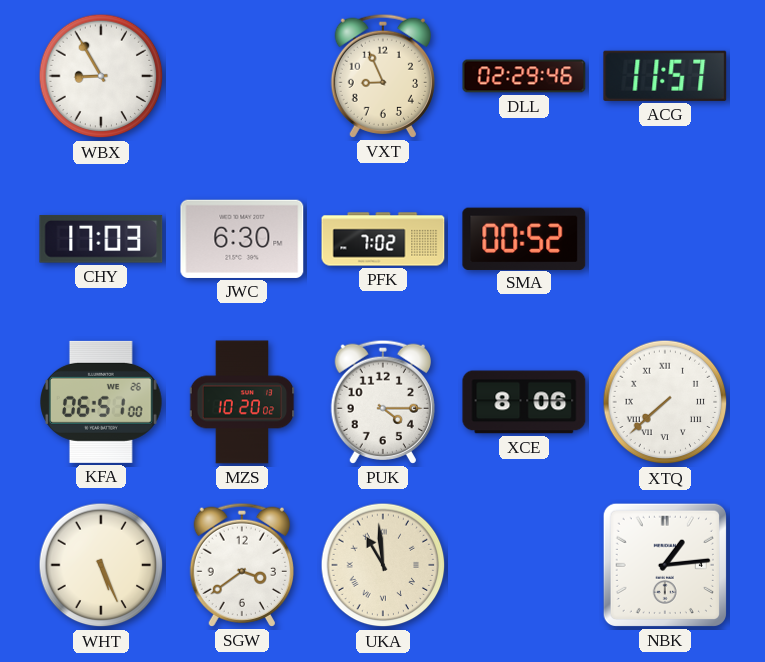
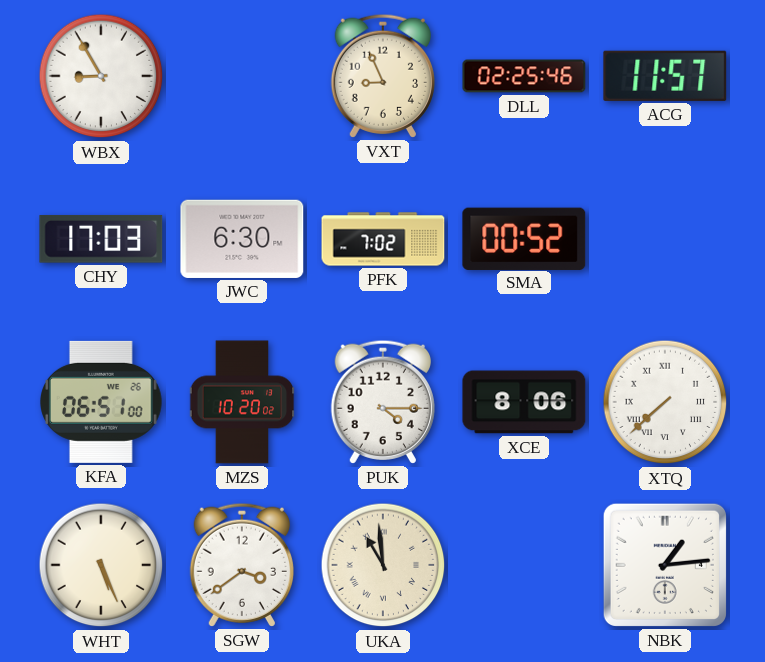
DLL: 02:29 -> 02:25
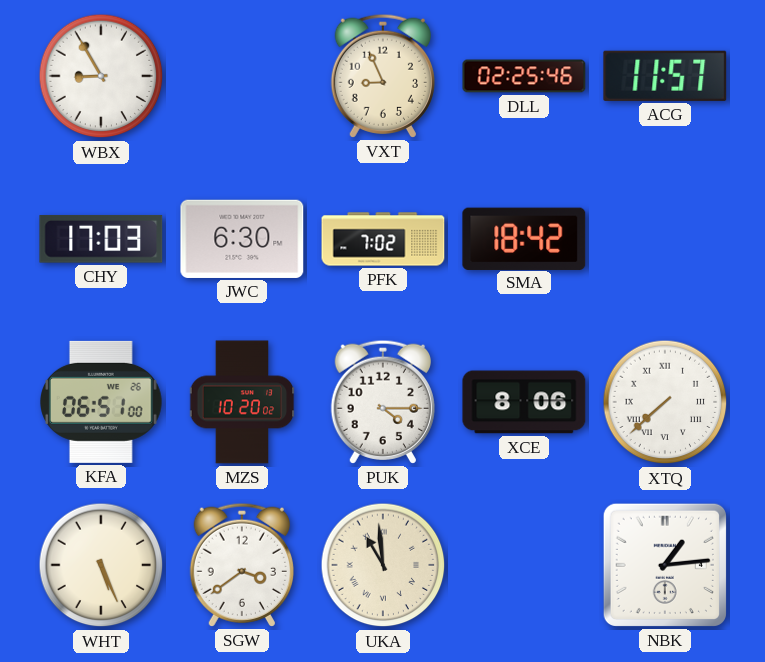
SMA: 00:52 -> 18:42
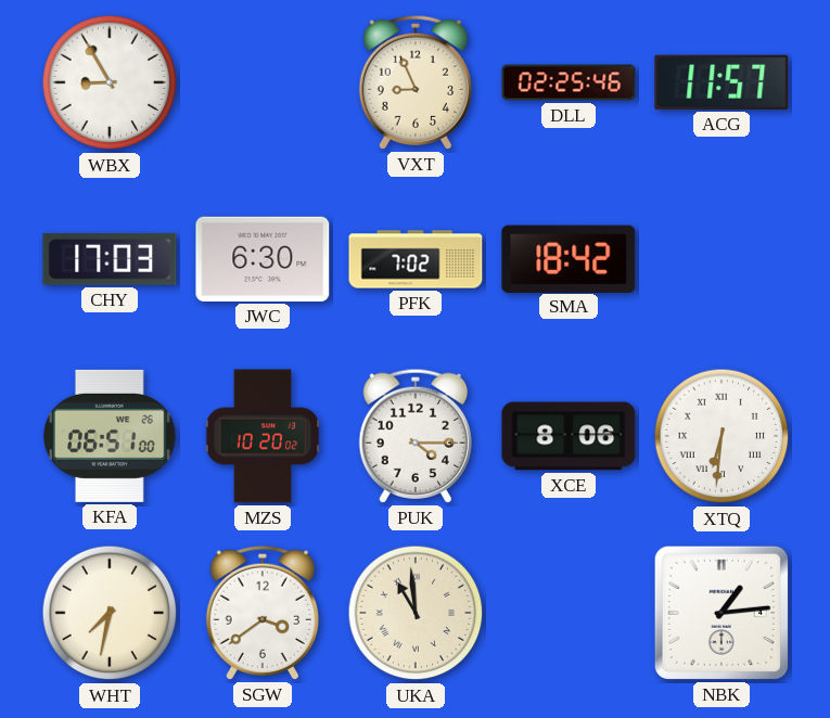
XTQ: 7:38 -> 6:31
WHT: 5:26 -> 7:32
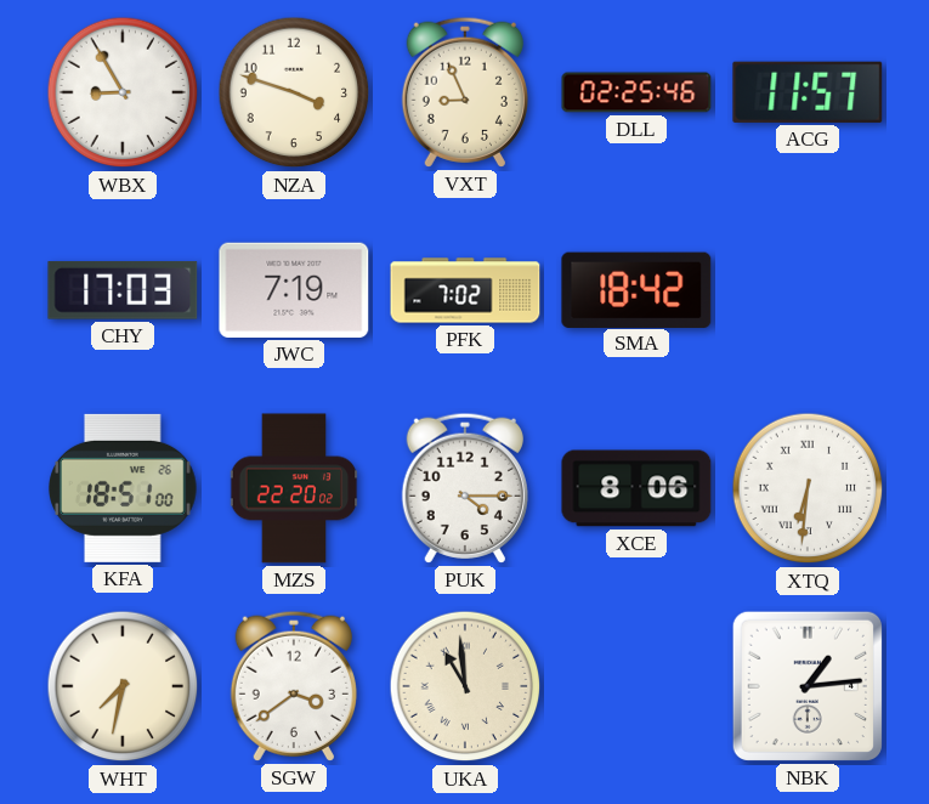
NZA: none -> 3:48
JWC: 6:30 -> 7:19
KFA: 06:51 -> 18:51
MZS: 10:20 -> 22:20
